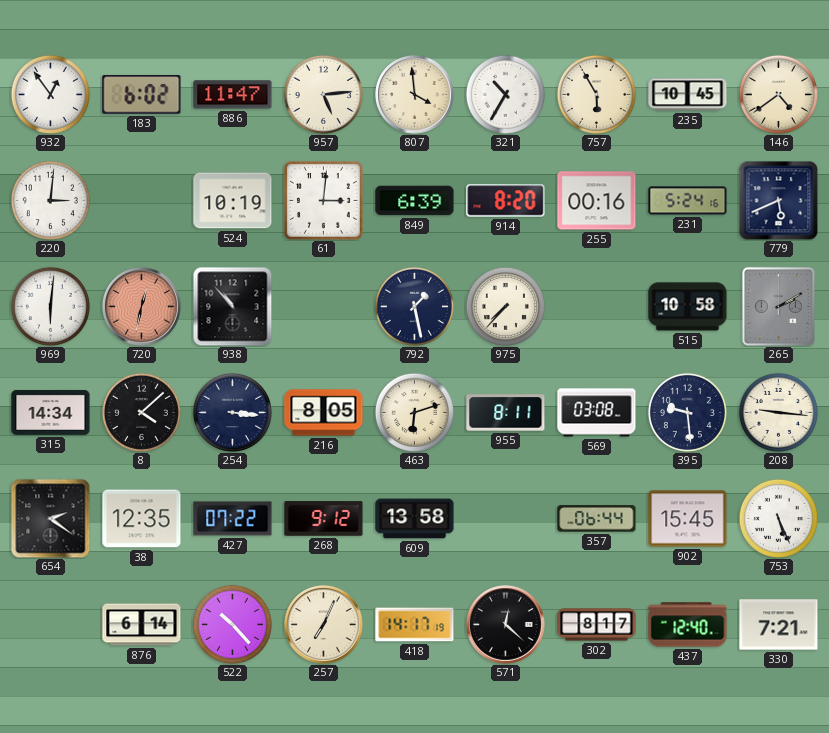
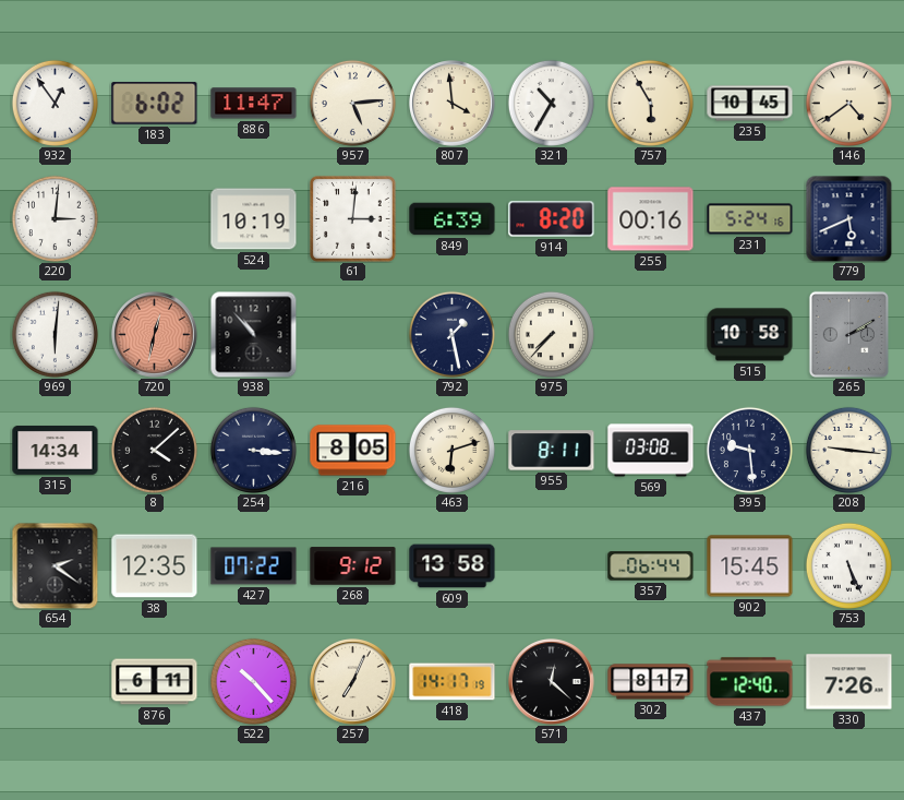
876: 6:14 -> 6:11
330: 7:21 -> 7:26
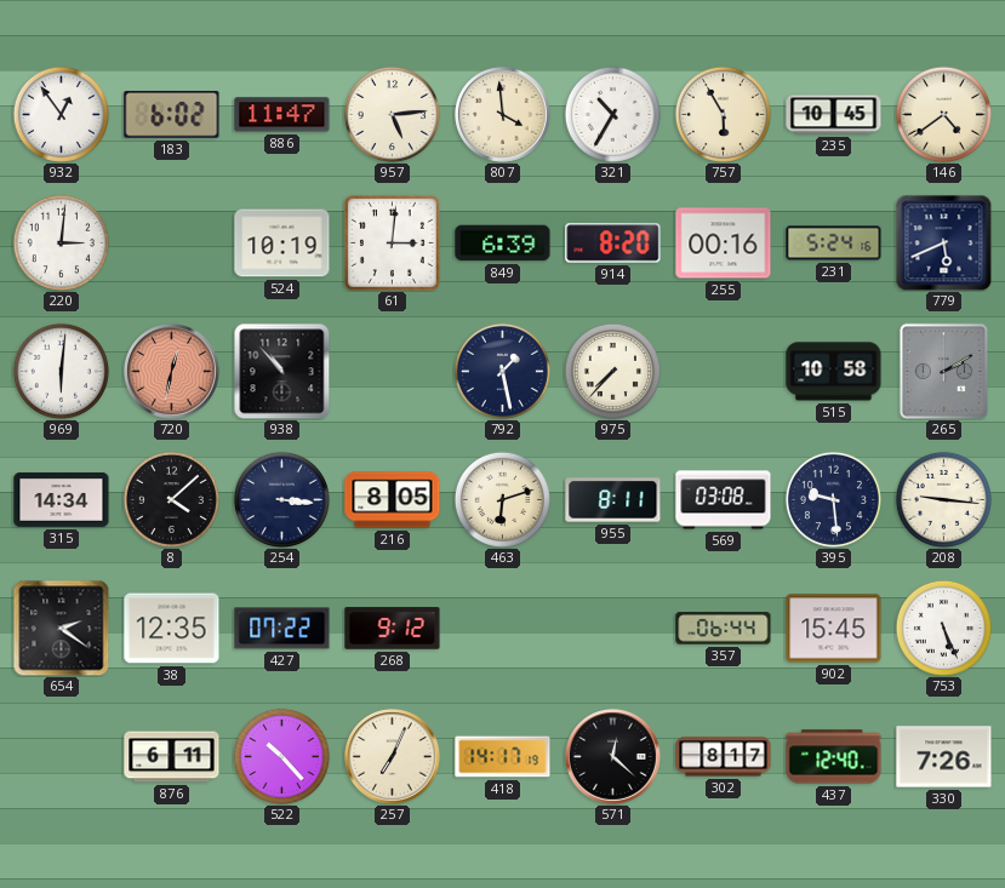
609: 13:58 -> none
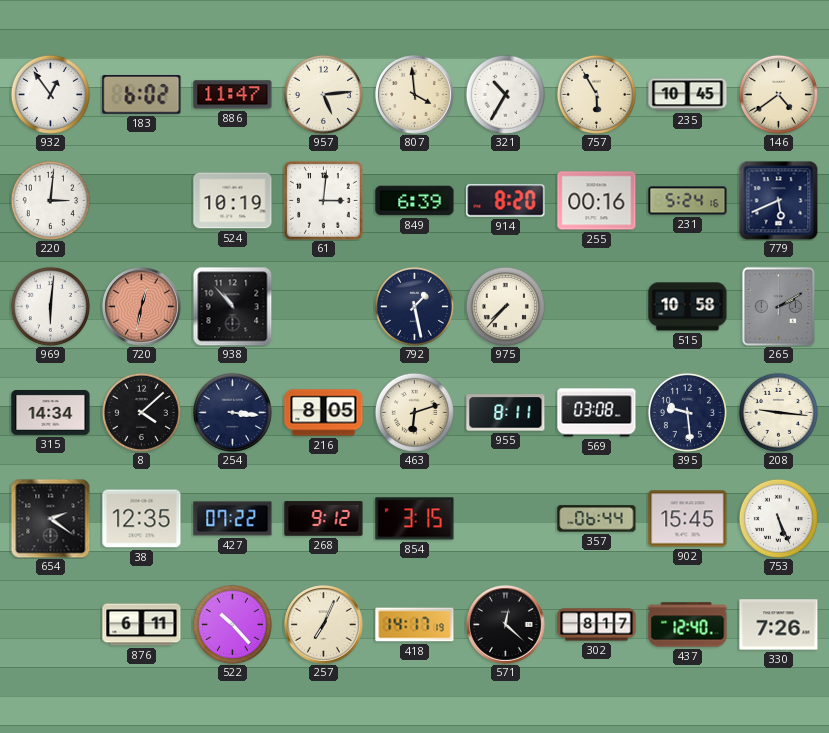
854: none -> 3:15
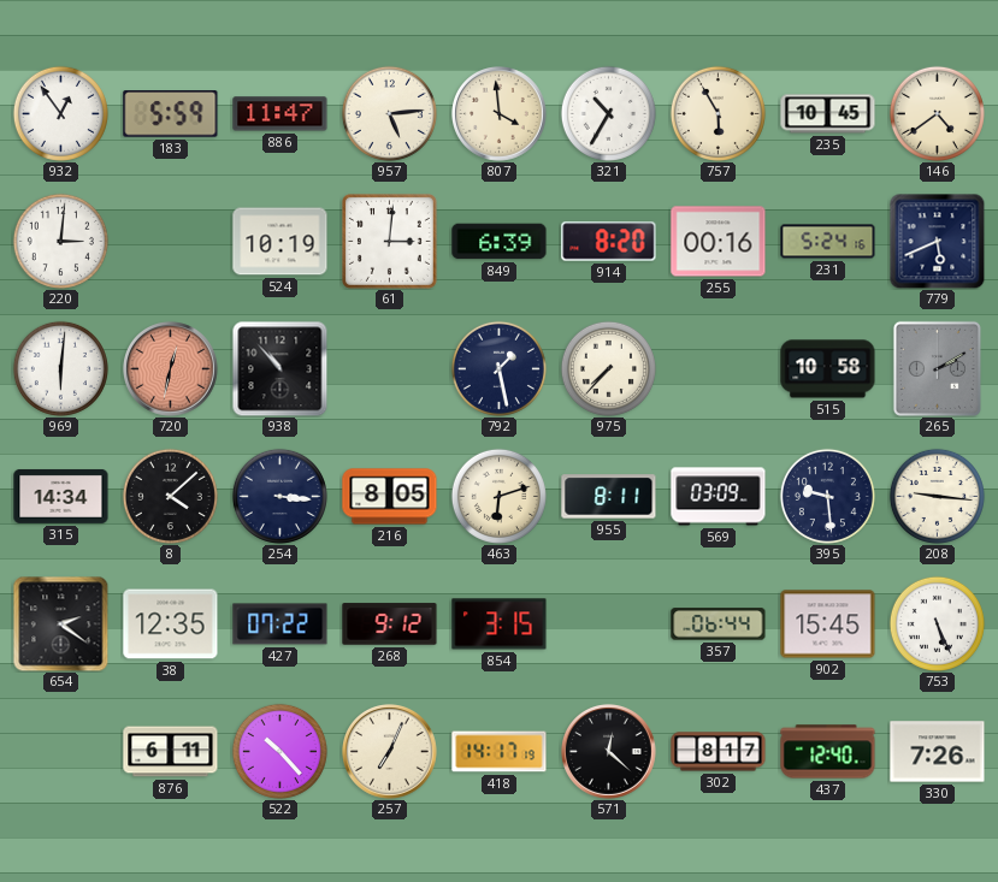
183: 6:02 -> 5:59
569: 03:08 -> 03:09
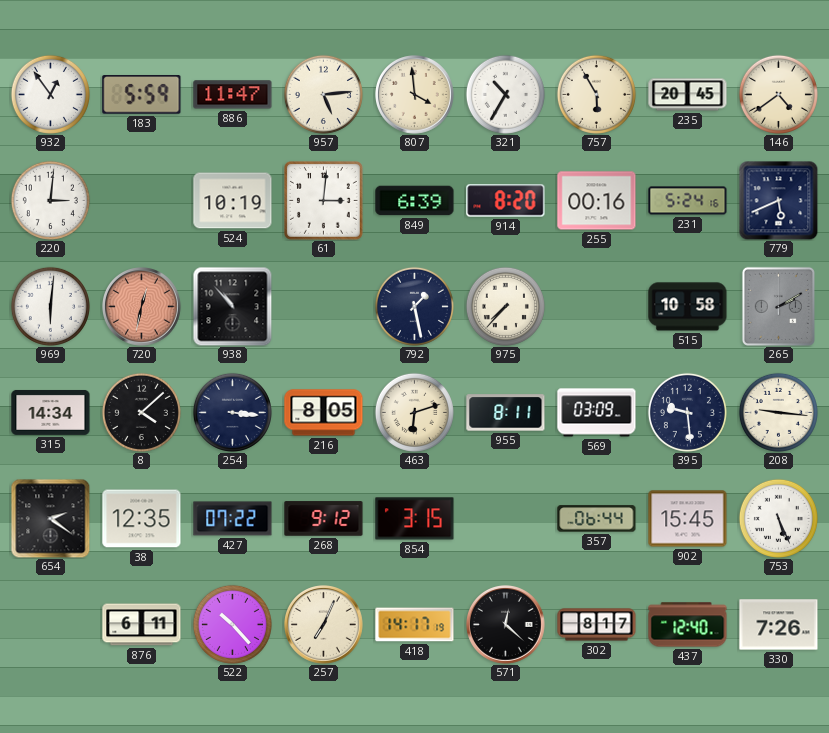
235: 10:45 -> 20:45
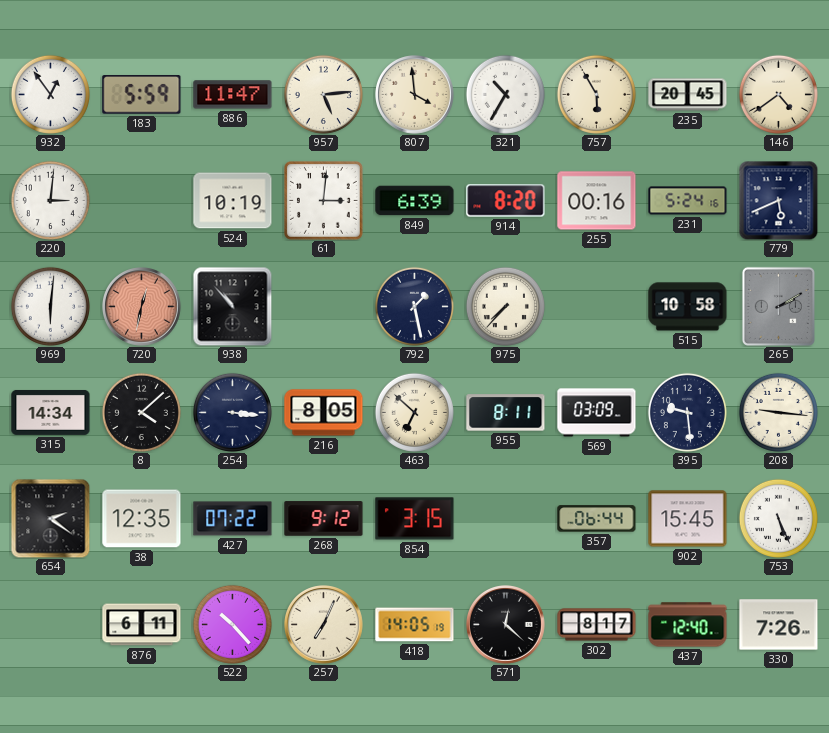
463: 6:12 -> 6:52
418: 14:17 -> 14:05
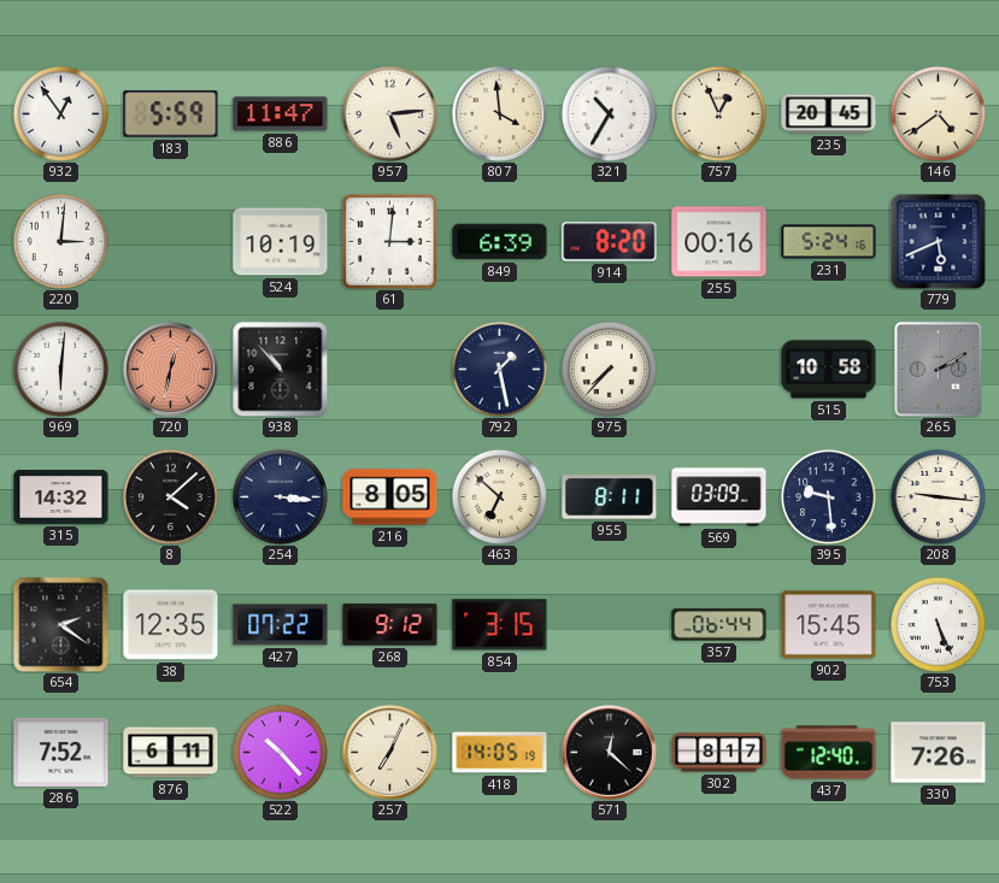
757: 5:55 -> 12:56
315: 14:34 -> 14:32
286: none -> 7:52
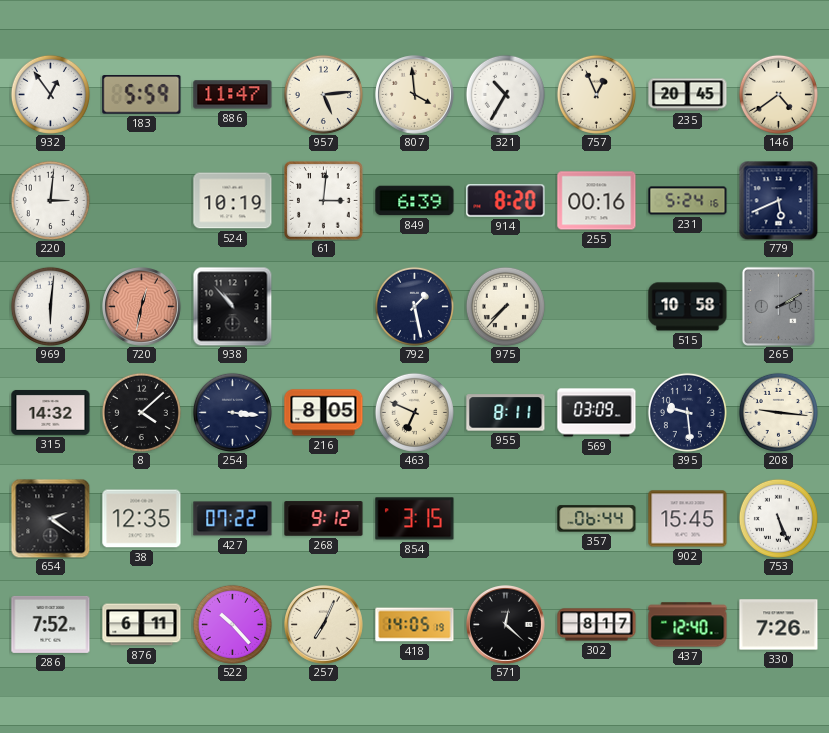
463: 6:52 -> 6:49
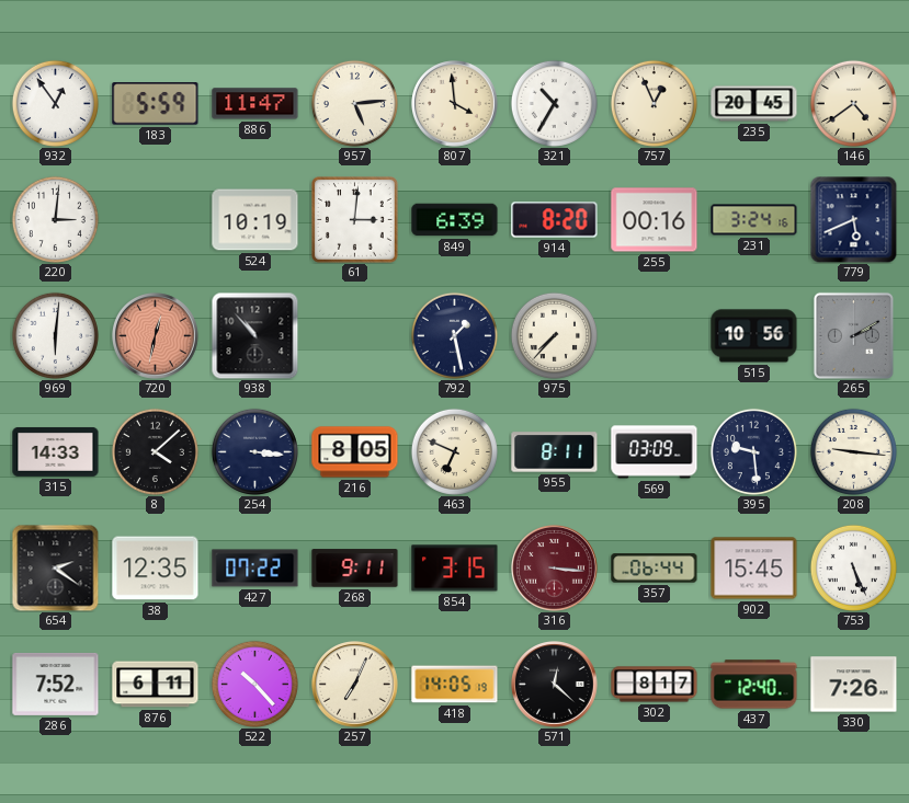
231: 5:24 -> 3:24
515: 10:58 -> 10:56
315: 14:32 -> 14:33
268: 9:12 -> 9:11
316: none -> 3:16
